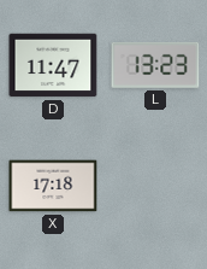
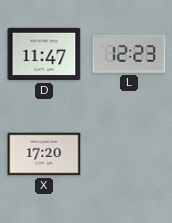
L: 13:23 -> 12:23
X: 17:18 -> 17:20
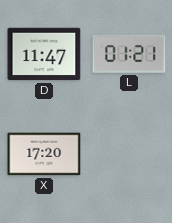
L: 12:23 -> 01:21
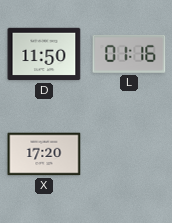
D: 11:47 -> 11:50
L: 01:21 -> 01:16
